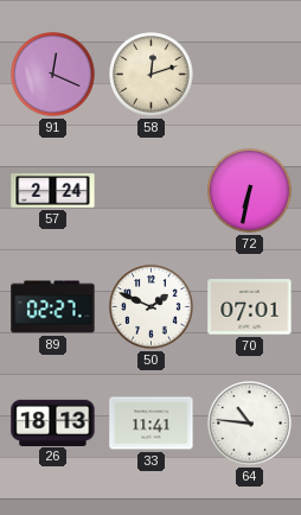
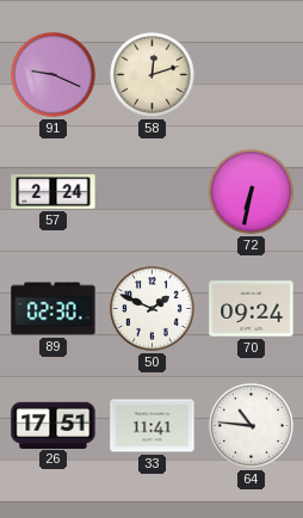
91: 12:19 -> 9:19
89: 02:27 -> 02:30
70: 07:01 -> 09:24
26: 18:13 -> 17:51
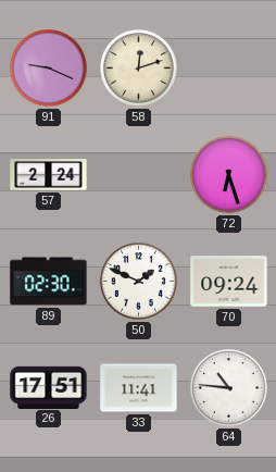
72: 6:32 -> 6:27
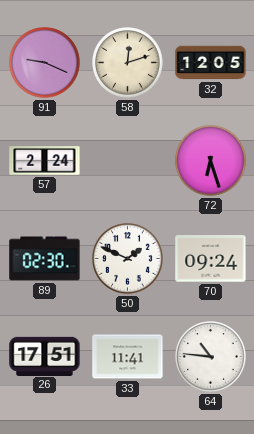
32: none -> 12:05
